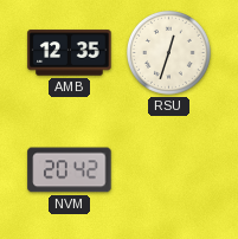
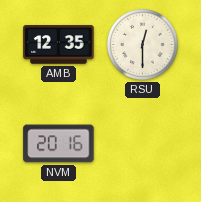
RSU: 12:33 -> 12:30
NVM: 20:42 -> 20:16
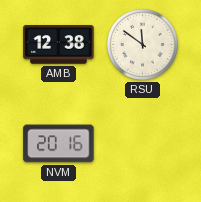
AMB: 12:35 -> 12:38
RSU: 12:30 -> 11:51
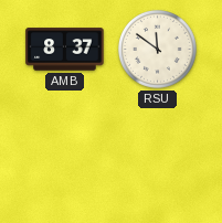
AMB: 12:38 -> 8:37
NVM: 20:16 -> none
